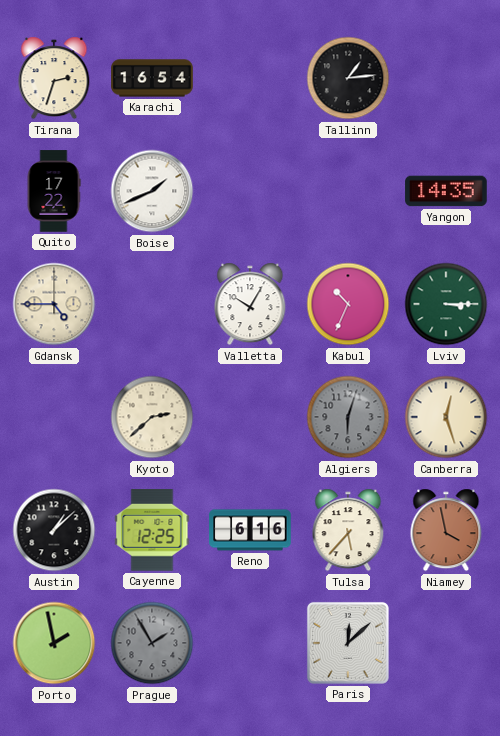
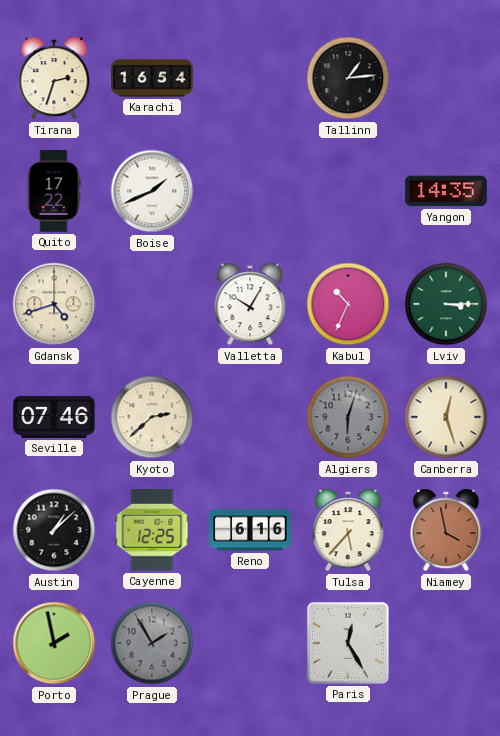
Gdansk: 4:45 -> 4:42
Seville: none -> 07:46
Paris: 12:08 -> 12:25
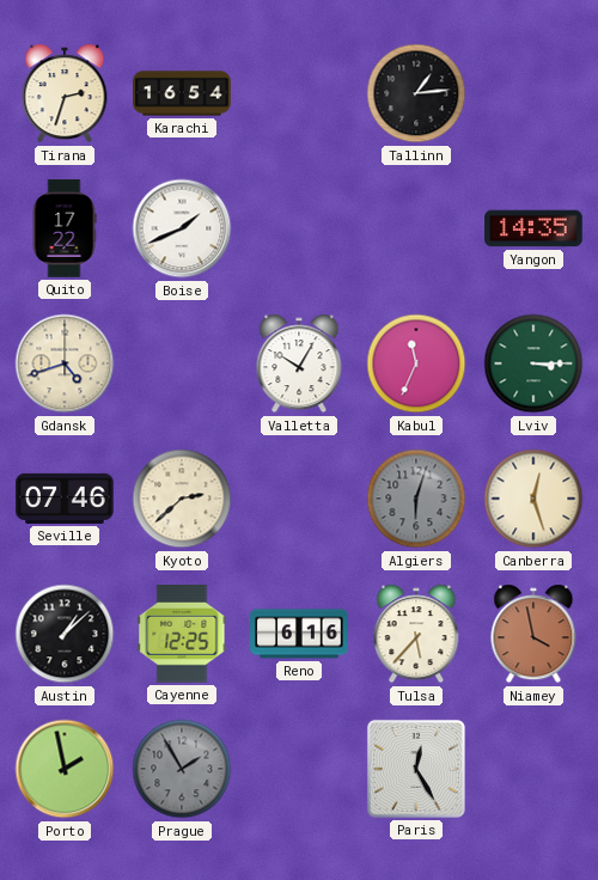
Kabul: 10:34 -> 11:34
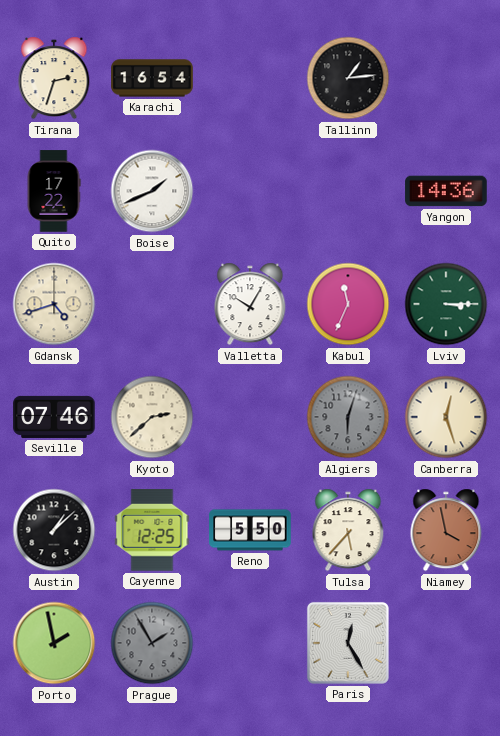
Yangon: 14:35 -> 14:36
Reno: 6:16 -> 5:50
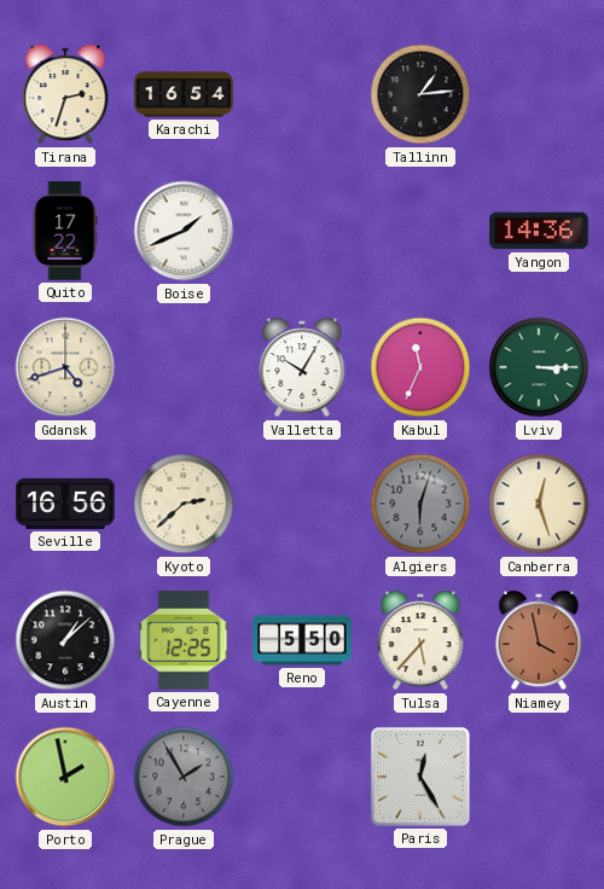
Seville: 07:46 -> 16:56
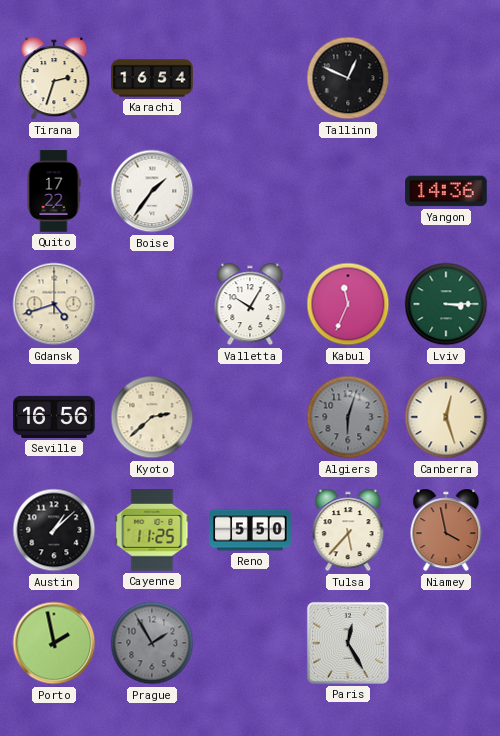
Tallinn: 1:14 -> 12:49
Boise: 1:41 -> 1:36
Cayenne: 12:25 -> 11:25
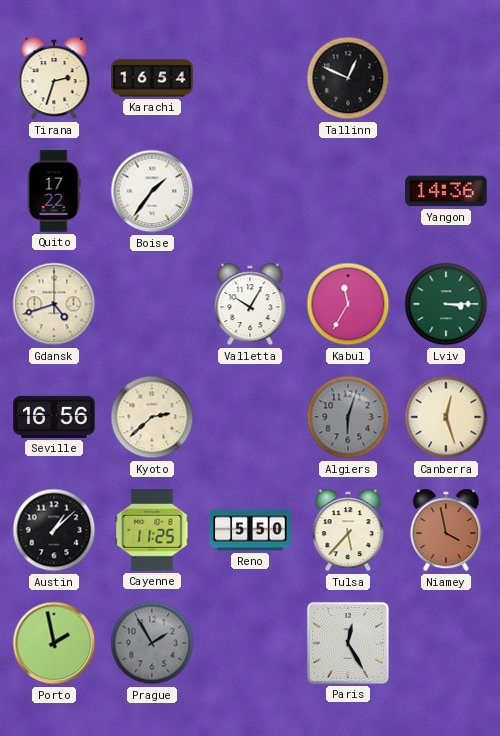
Kabul: 11:34 -> 11:35
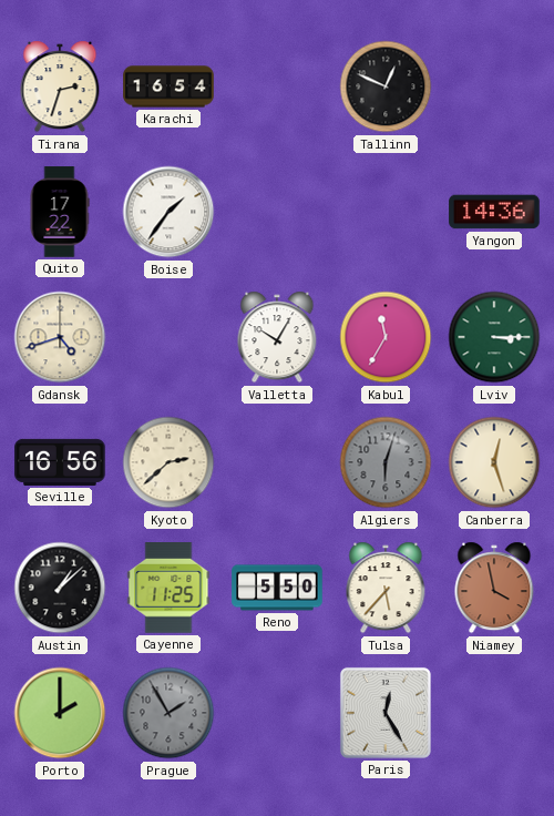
Porto: 1:58 -> 2:00
